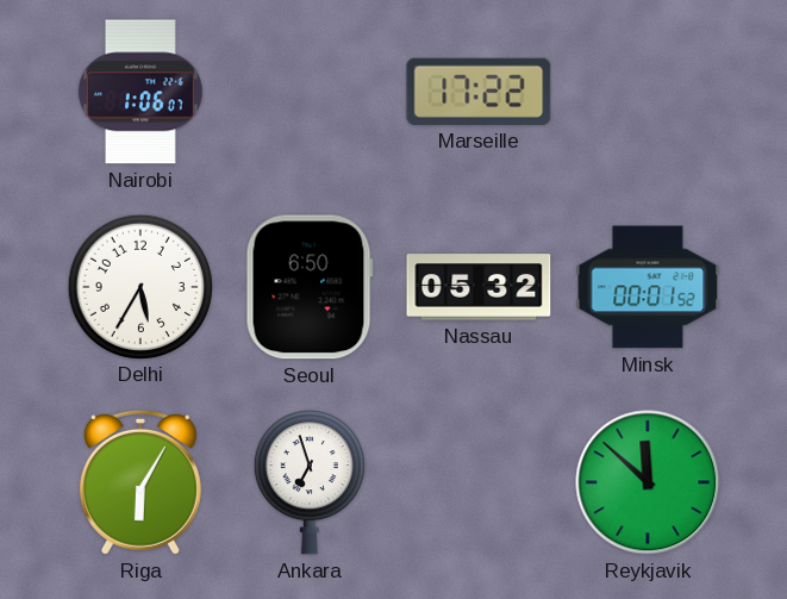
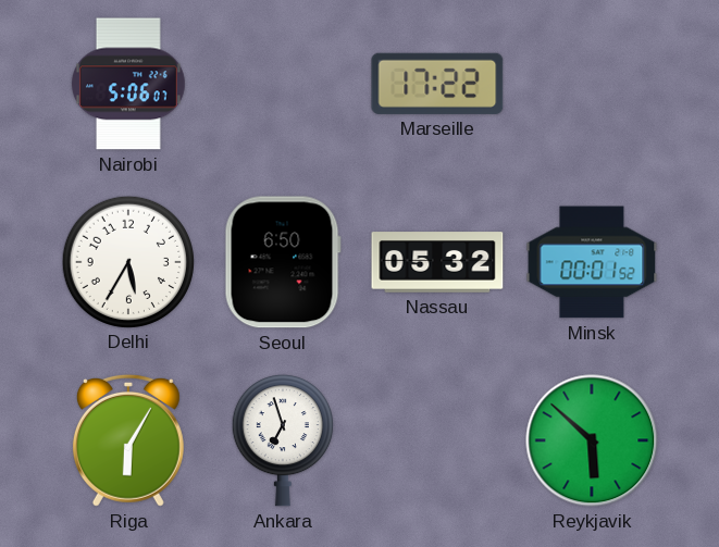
Nairobi: 1:06 -> 5:06
Reykjavik: 11:52 -> 5:52
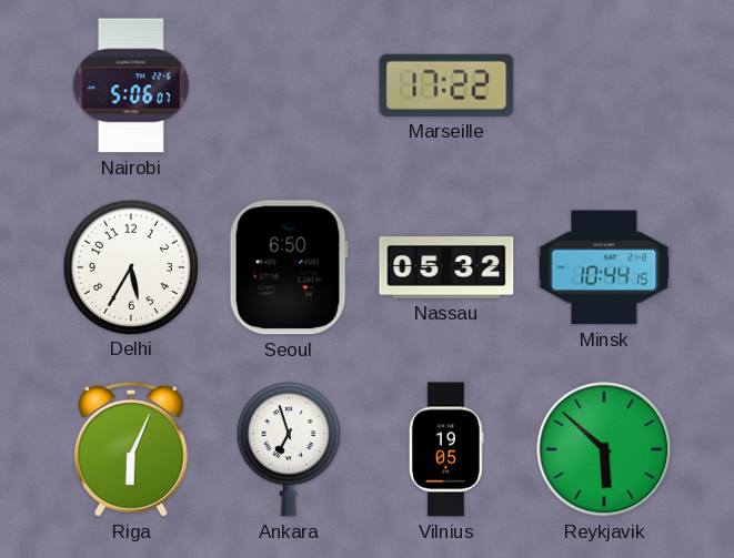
Minsk: 00:01 -> 10:44
Riga: 6:05 -> 6:04
Vilnius: none -> 19:05
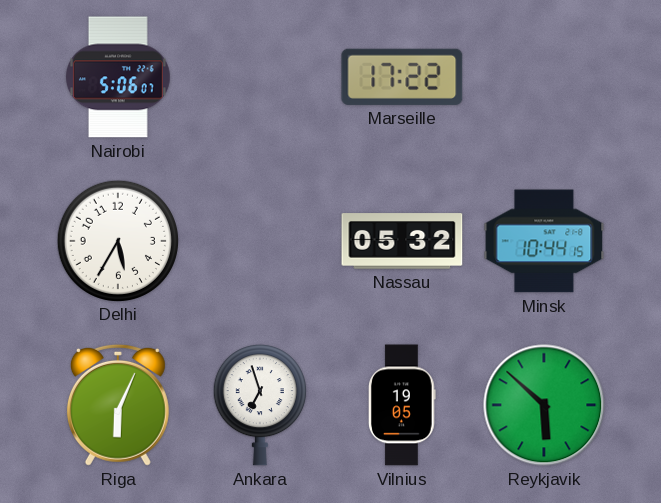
Seoul: 6:50 -> none
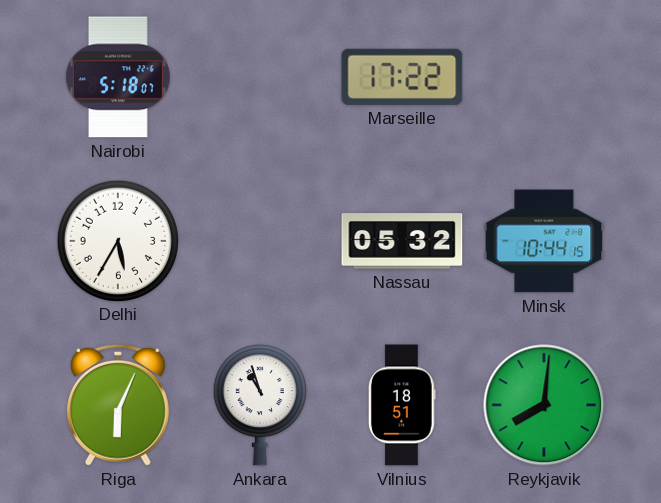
Nairobi: 5:06 -> 5:18
Ankara: 6:57 -> 10:57
Vilnius: 19:05 -> 18:51
Reykjavik: 5:52 -> 8:01
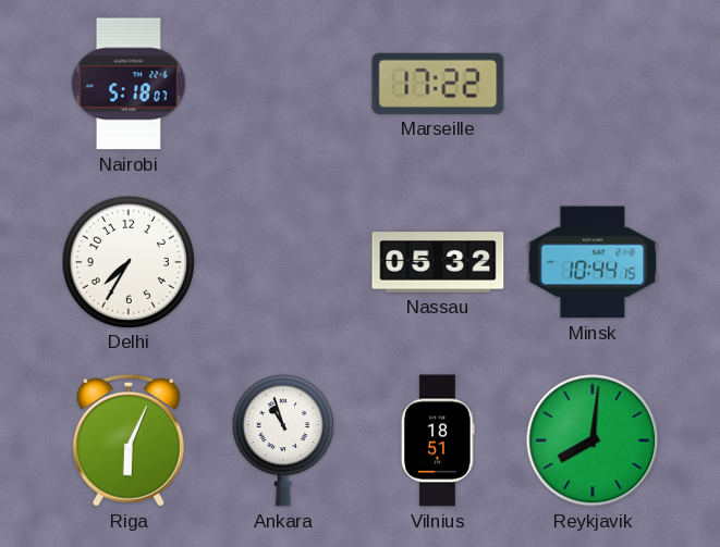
Delhi: 5:35 -> 7:35
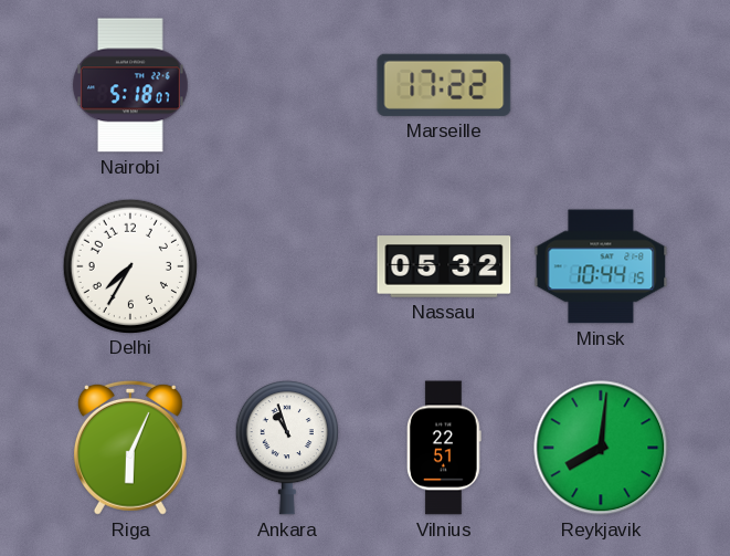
Vilnius: 18:51 -> 22:51
